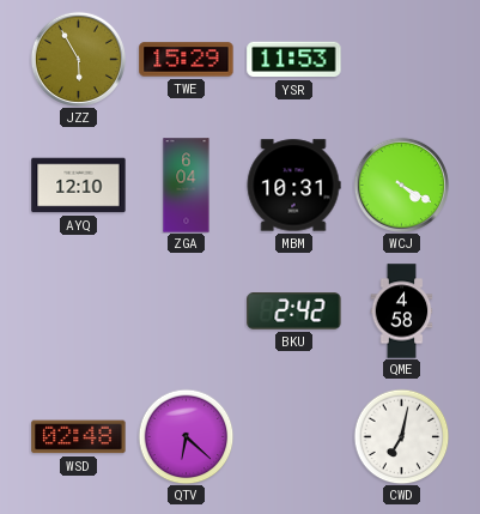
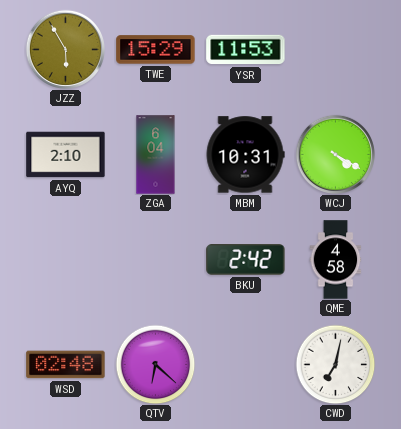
AYQ: 12:10 -> 2:10
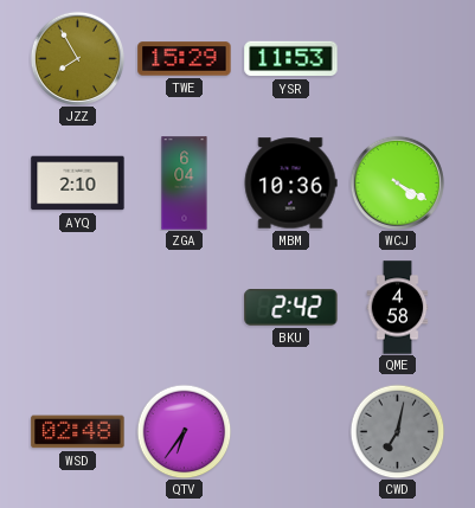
JZZ: 5:55 -> 7:55
MBM: 10:31 -> 10:36
QTV: 6:22 -> 6:36
CWD dial: white -> grey
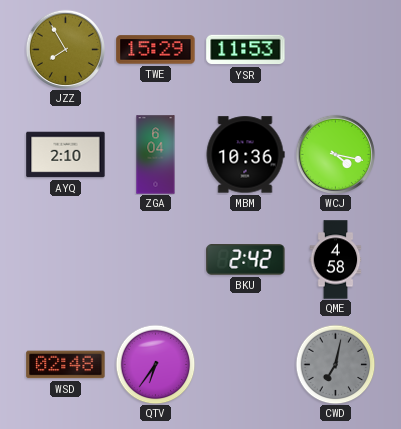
WCJ: 4:20 -> 4:17
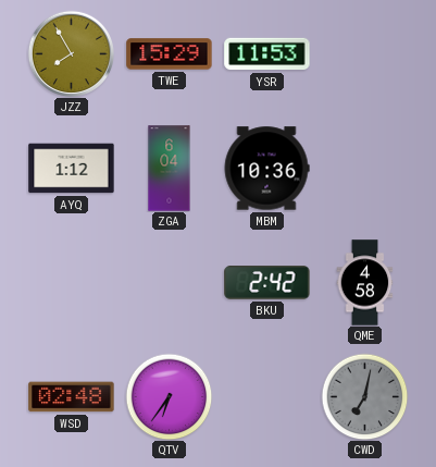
AYQ: 2:10 -> 1:12
WCJ: 4:17 -> none
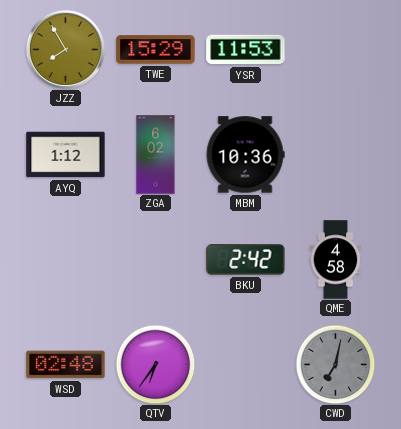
ZGA: 6:04 -> 6:02
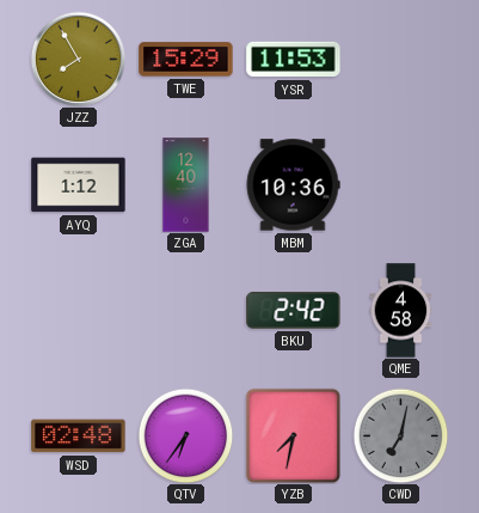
ZGA: 6:02 -> 12:40
YZB: none -> 7:32
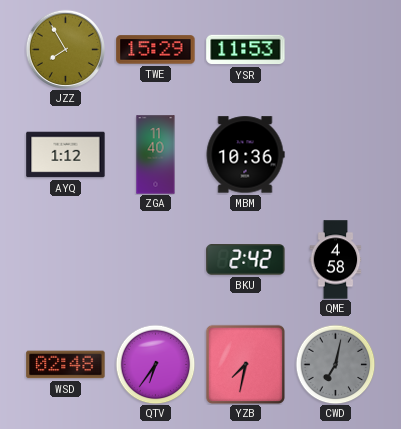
ZGA: 12:40 -> 11:40
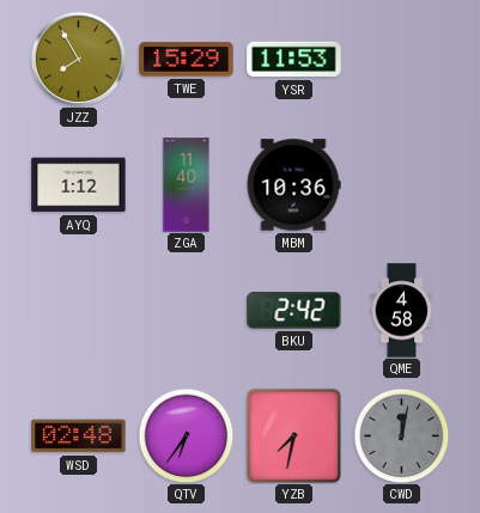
CWD: 7:02 -> 12:02
